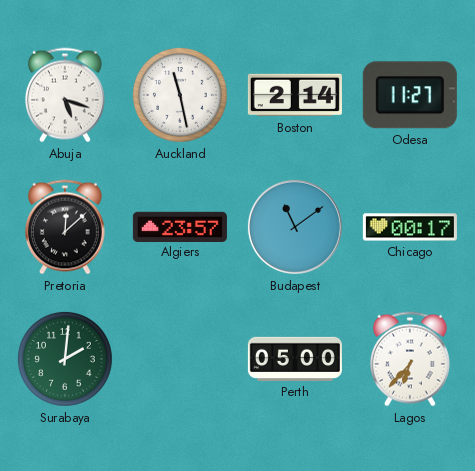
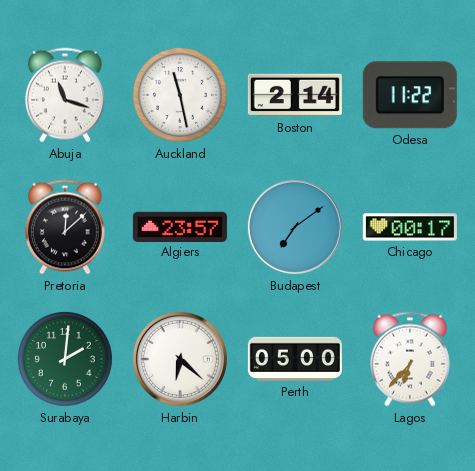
Abuja: 5:18 -> 11:18
Odesa: 11:27 -> 11:22
Budapest: 11:09 -> 7:09
Harbin: none -> 6:22
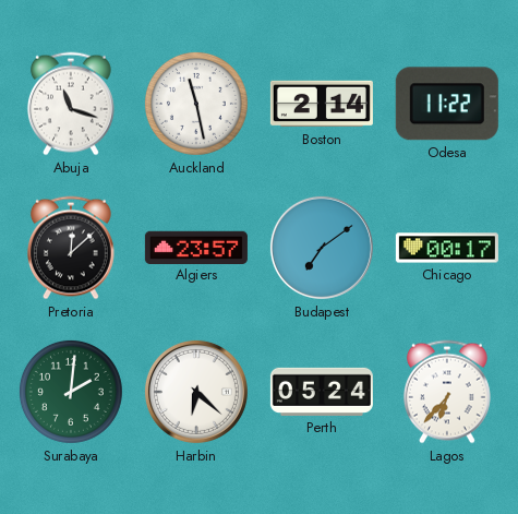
Perth: 05:00 -> 05:24
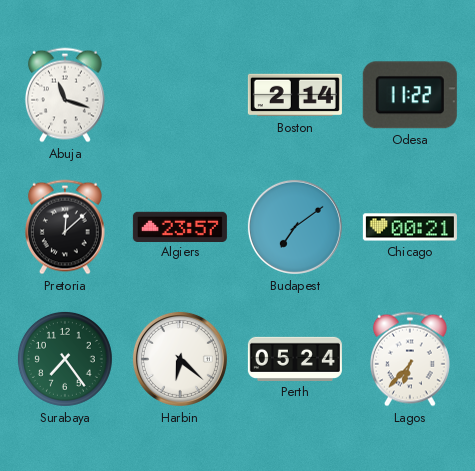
Auckland: 11:28 -> none
Chicago: 00:17 -> 00:21
Surabaya: 2:01 -> 7:24
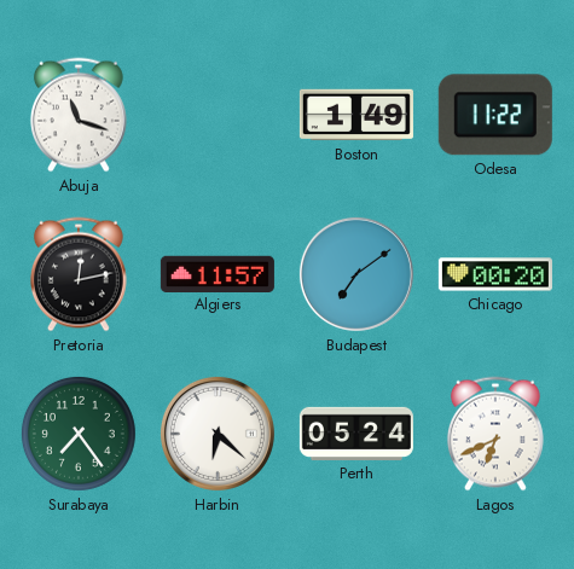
Boston: 2:14 -> 1:49
Pretoria: 12:08 -> 12:13
Algiers: 23:57 -> 11:57
Chicago: 00:21 -> 00:20
Lagos: 6:37 -> 6:41
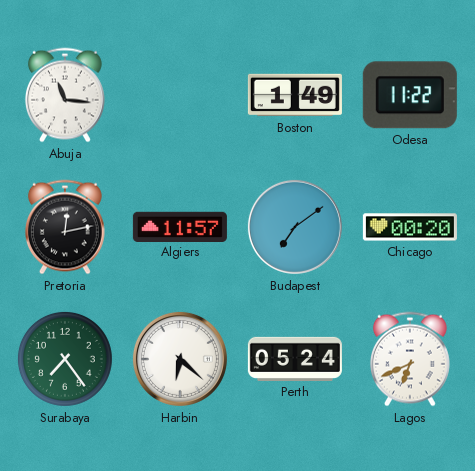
Abuja: 11:18 -> 11:16
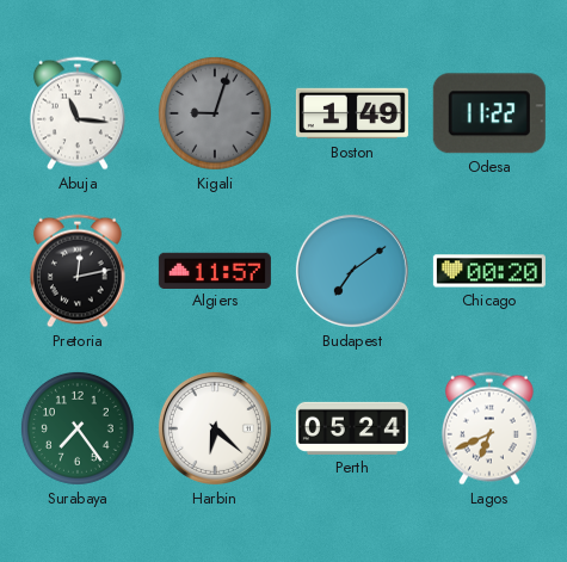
Kigali: none -> 9:03
